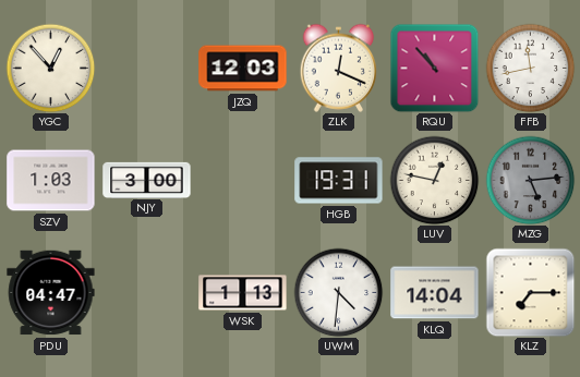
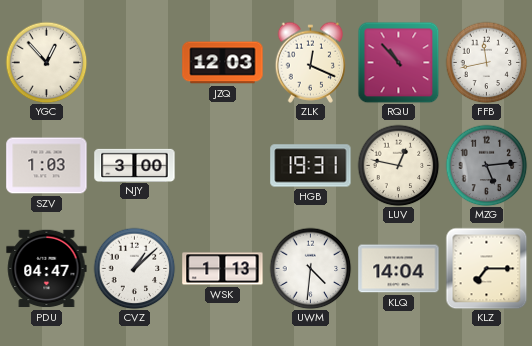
CVZ: none -> 1:08
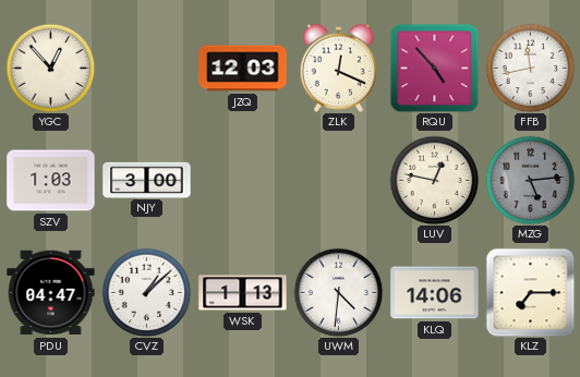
RQU: 10:53 -> 4:53
HGB: 19:31 -> none
KLQ: 14:04 -> 14:06
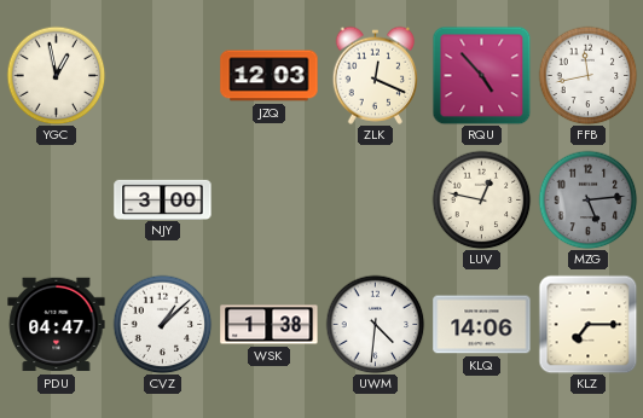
YGC: 12:53 -> 12:58
SZV: 1:03 -> none
WSK: 1:13 -> 1:38
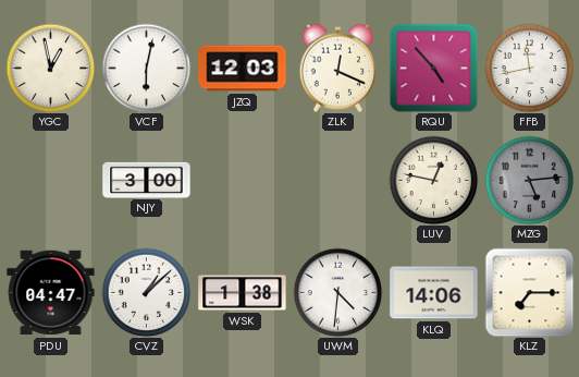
VCF: none -> 6:02
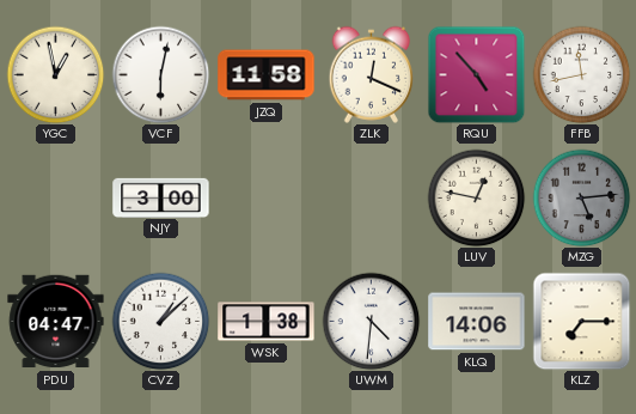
JZQ: 12:03 -> 11:58
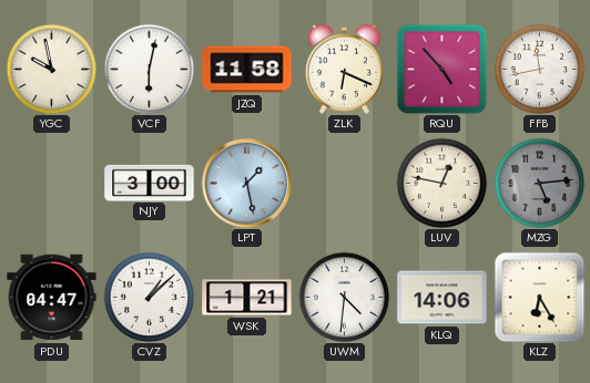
YGC: 12:58 -> 9:58
ZLK: 12:19 -> 6:19
LPT: none -> 1:28
WSK: 1:38 -> 1:21
KLZ: 7:15 -> 6:25
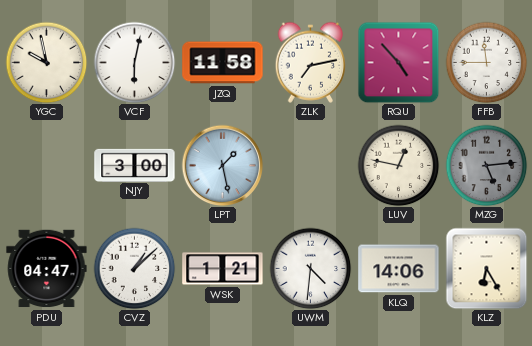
ZLK: 6:19 -> 7:13
FFB: 11:43 -> 11:45
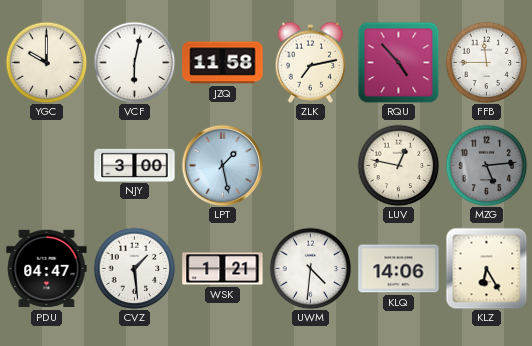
YGC: 9:58 -> 10:00
CVZ: 1:08 -> 1:29
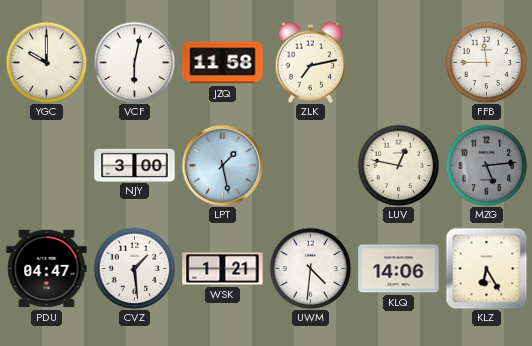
RQU: 4:53 -> none
